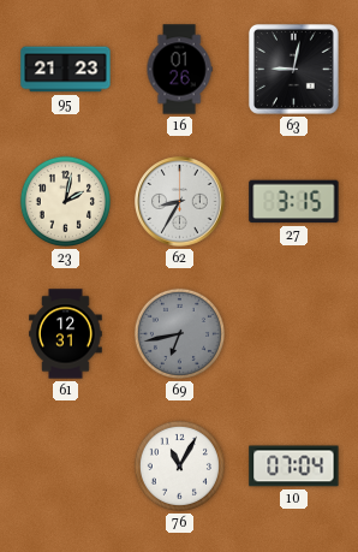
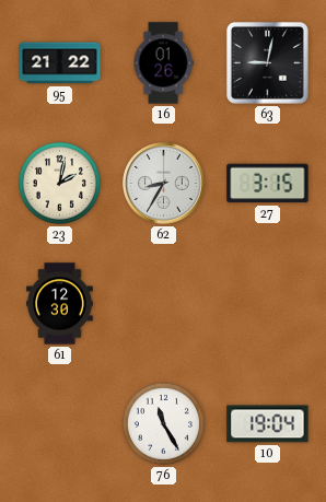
95: 21:23 -> 21:22
61: 12:31 -> 12:30
69: 6:43 -> none
76: 11:05 -> 11:25
10: 07:04 -> 19:04
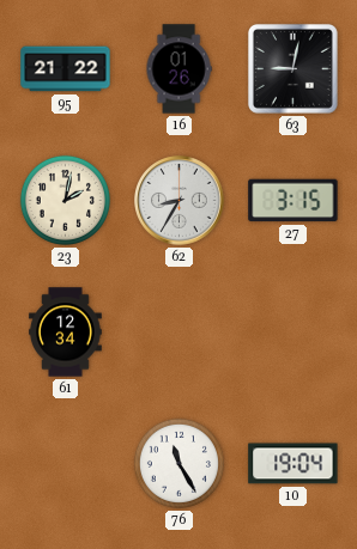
61: 12:30 -> 12:34
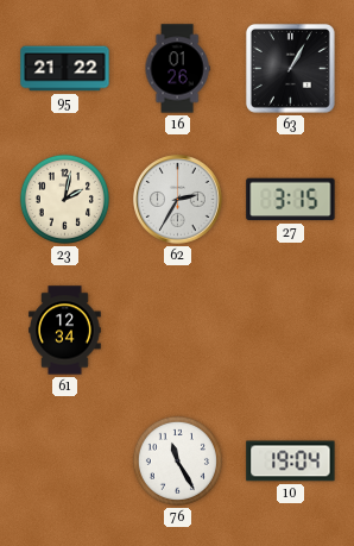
63: 9:02 -> 1:05
62: 8:35 -> 2:35
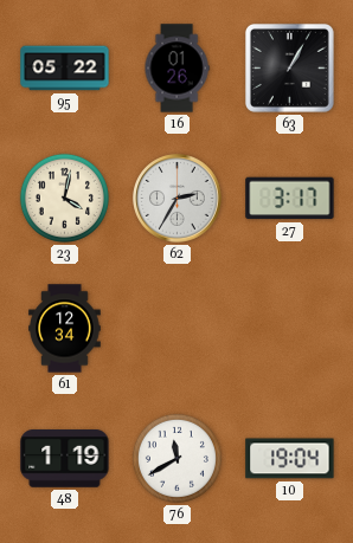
95: 21:22 -> 05:22
23: 2:02 -> 4:02
27: 3:15 -> 3:17
48: none -> 1:19
76: 11:25 -> 11:40
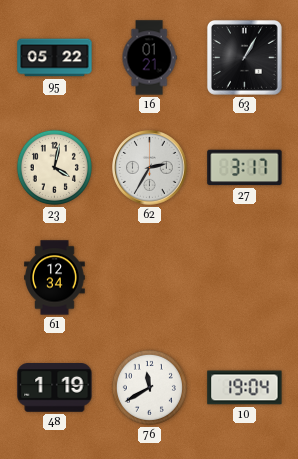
16: 01:26 -> 01:21
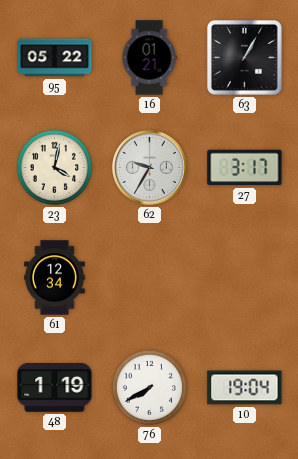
62: 2:35 -> 9:35
76: 11:40 -> 7:40
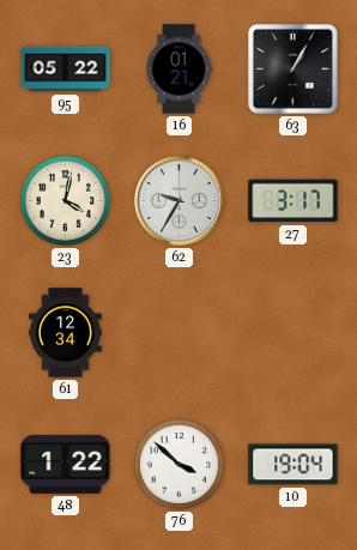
48: 1:19 -> 1:22
76: 7:40 -> 3:52
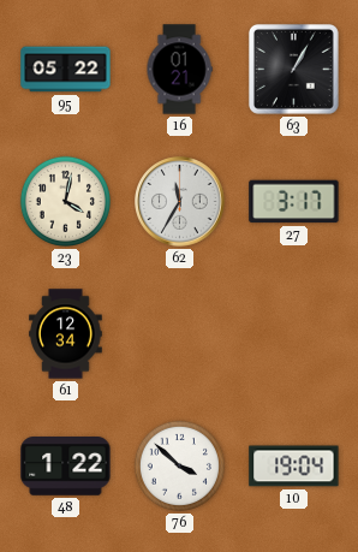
62: 9:35 -> 11:35
